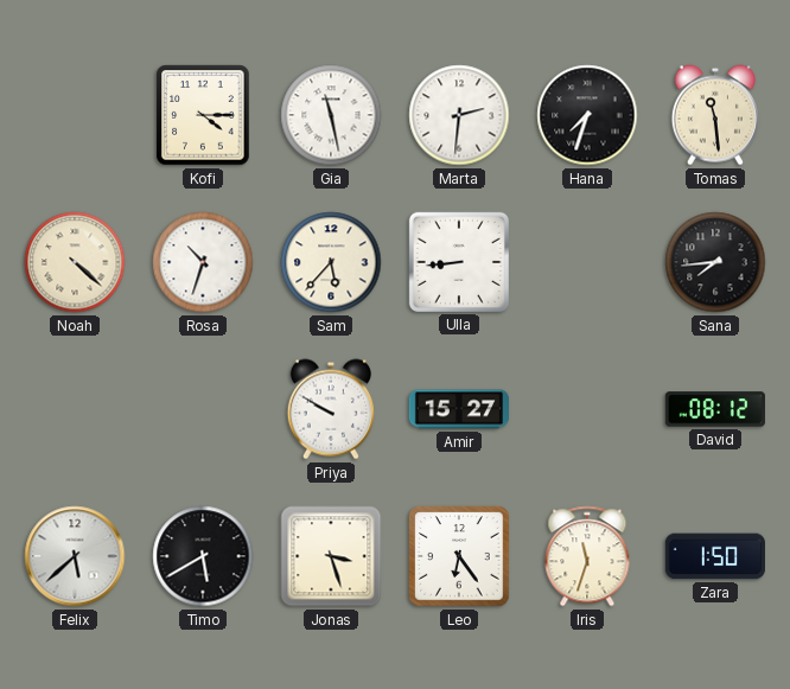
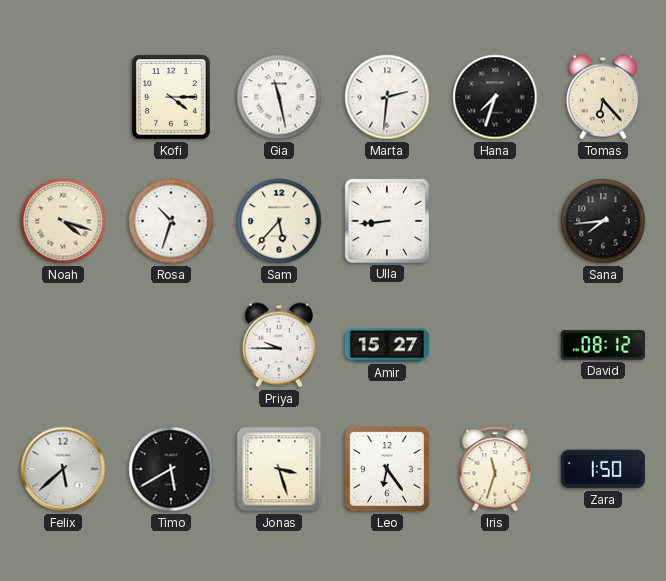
Tomas: 11:29 -> 6:23
Noah: 4:22 -> 4:18
Priya: 9:50 -> 9:45
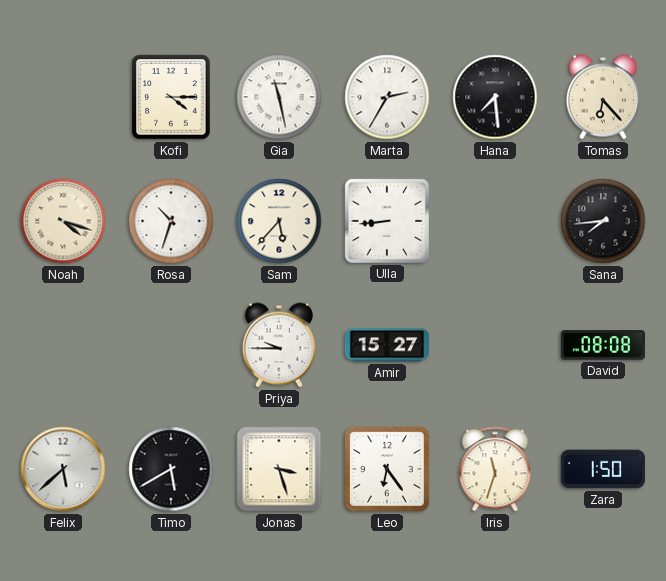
Marta: 2:31 -> 2:35
Hana: 7:33 -> 7:29
David: 08:12 -> 08:08
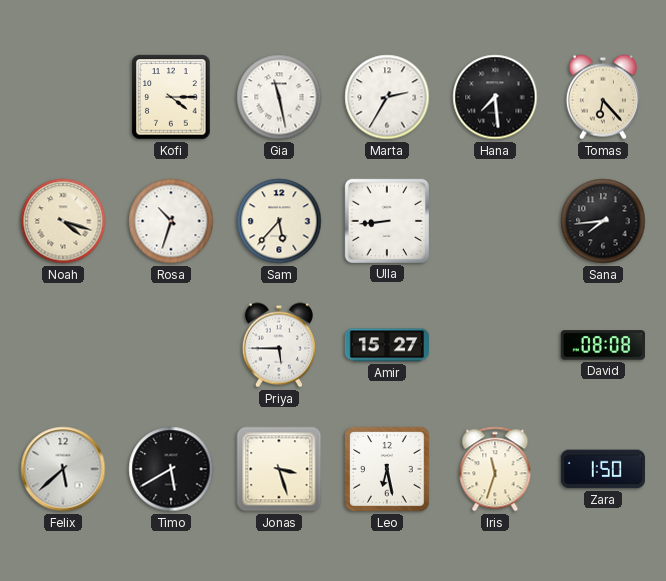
Priya: 9:45 -> 5:45
Leo: 6:24 -> 6:28
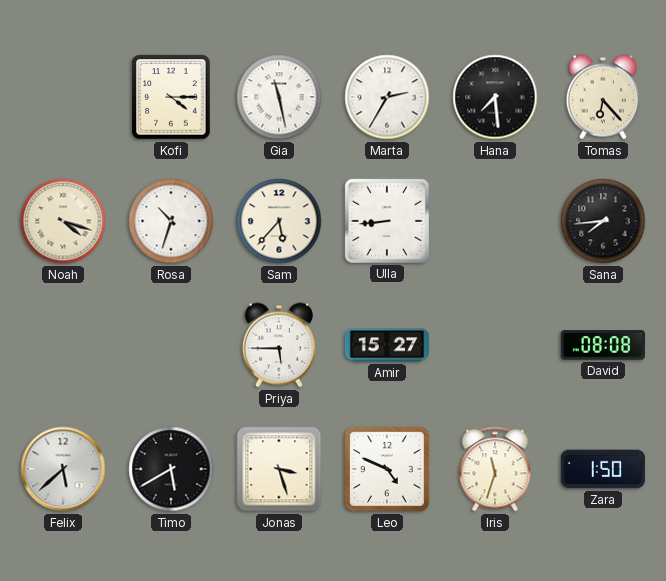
Leo: 6:28 -> 4:49
